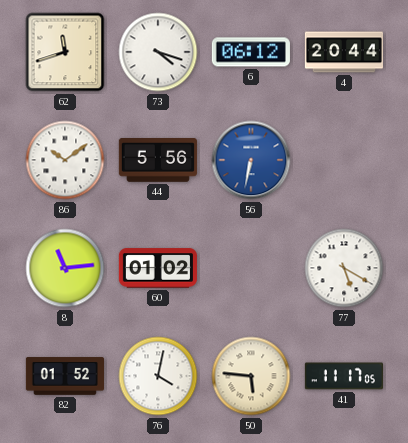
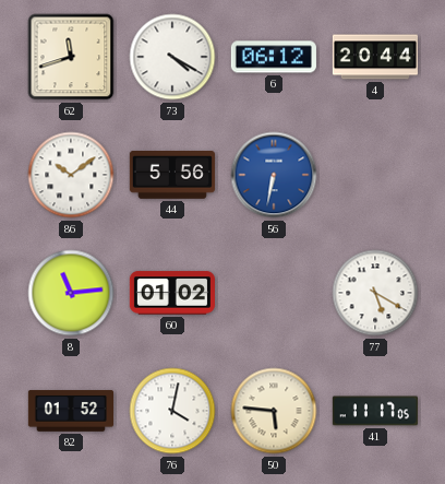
73: 4:18 -> 4:20
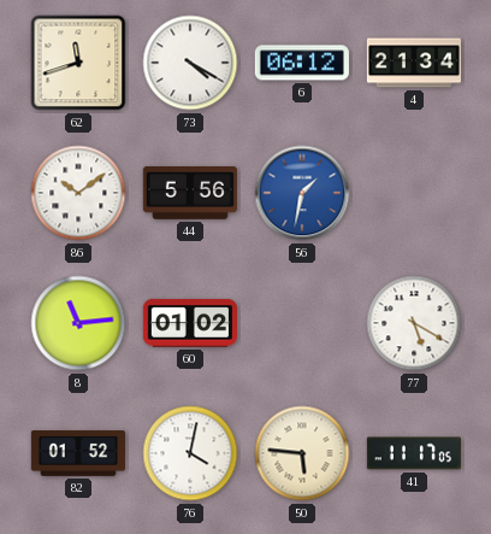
4: 20:44 -> 21:34
56: 6:32 -> 1:32
